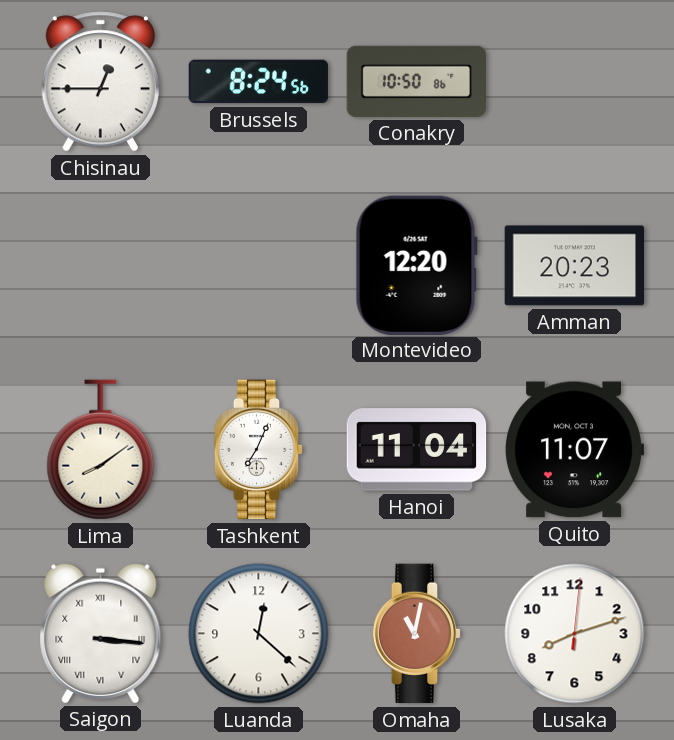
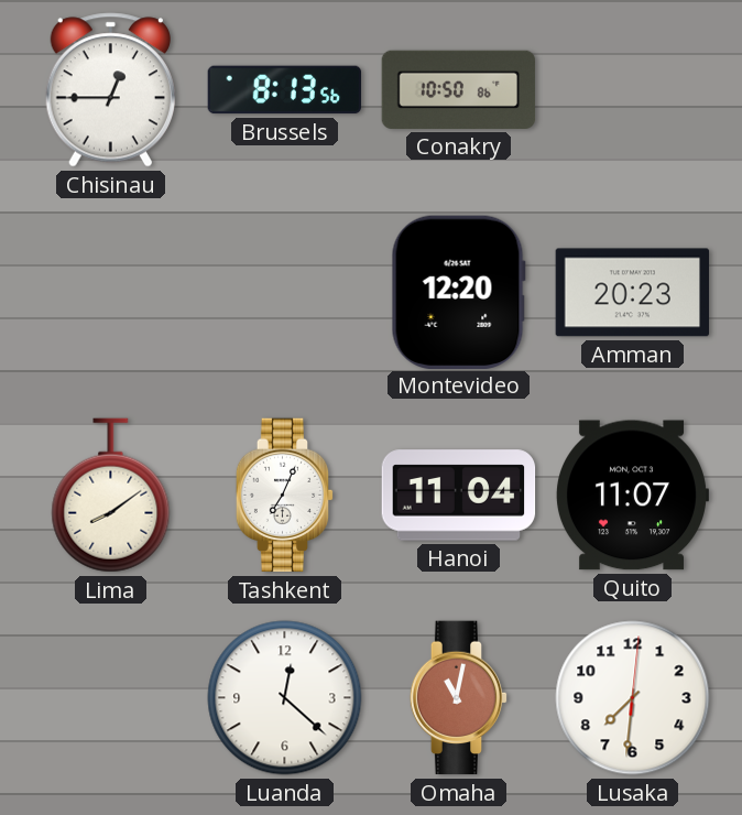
Brussels: 8:24 -> 8:13
Saigon: 3:16 -> none
Lusaka: 8:12 -> 7:31
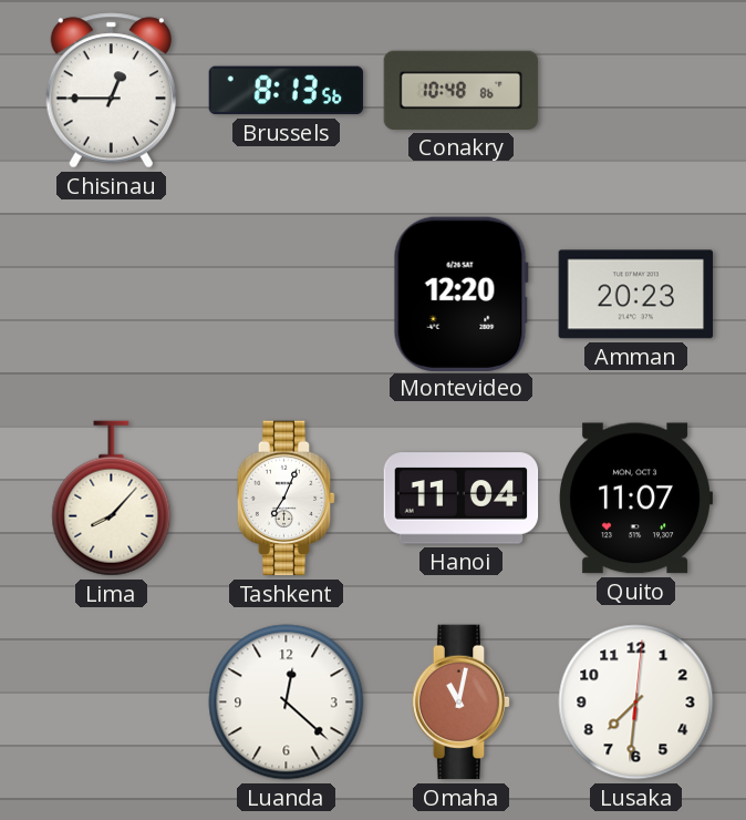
Conakry: 10:50 -> 10:48
Lima: 8:09 -> 8:07
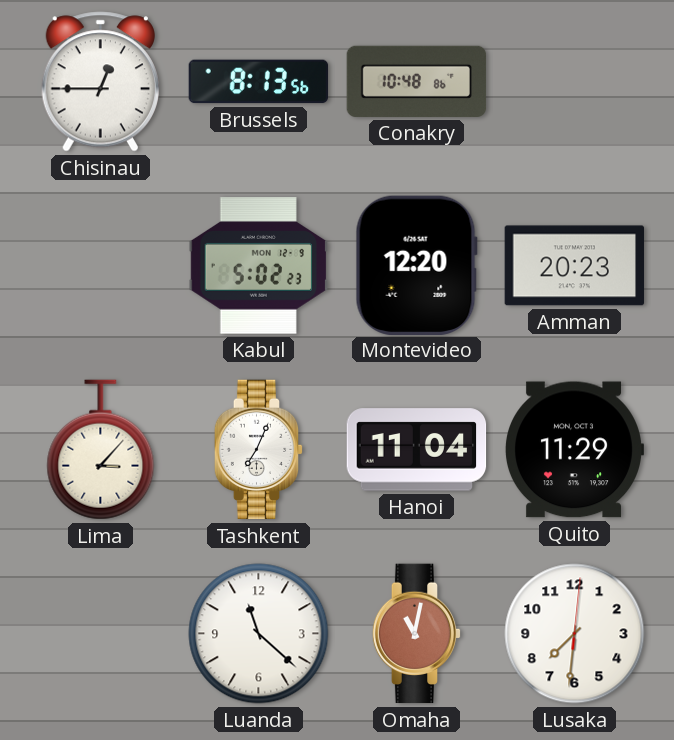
Kabul: none -> 5:02
Lima: 8:07 -> 3:07
Quito: 11:07 -> 11:29
Luanda: 12:22 -> 11:22
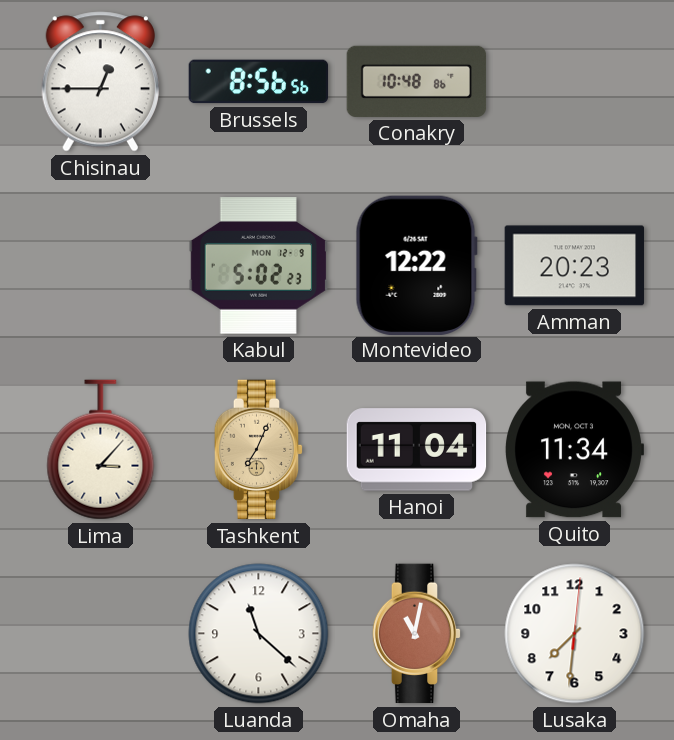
Brussels: 8:13 -> 8:56
Montevideo: 12:20 -> 12:22
Tashkent dial: white -> champagne
Quito: 11:29 -> 11:34
